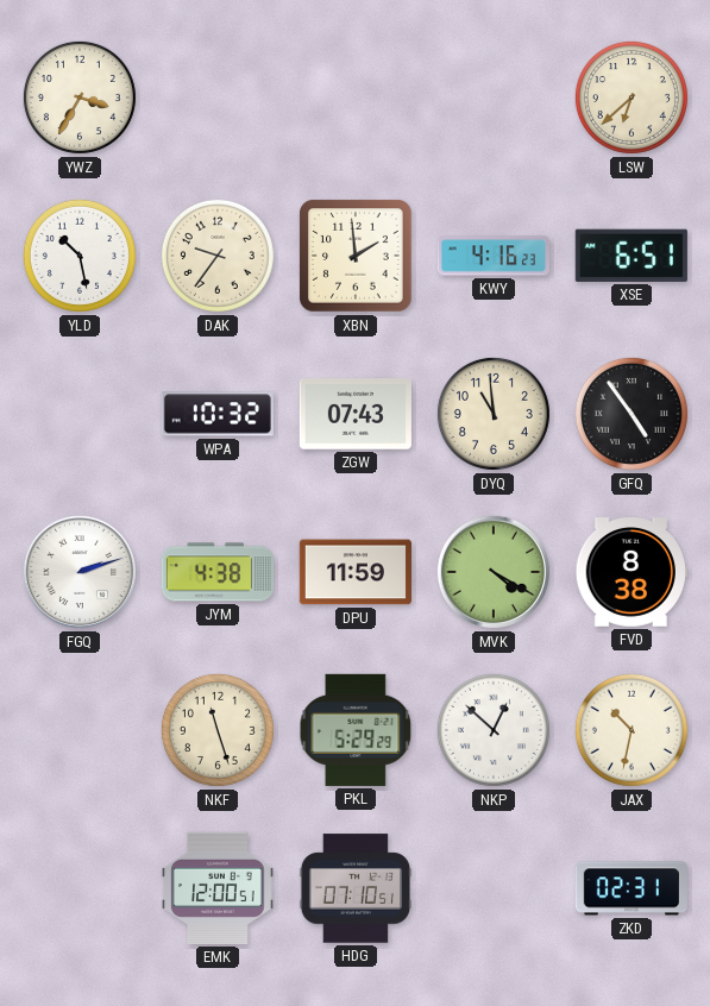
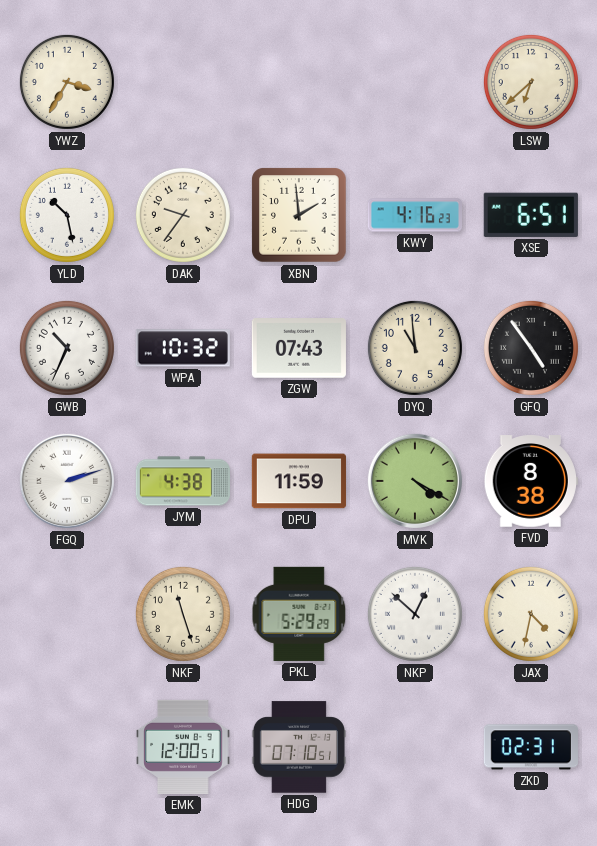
GWB: none -> 10:34
JAX: 10:32 -> 4:32
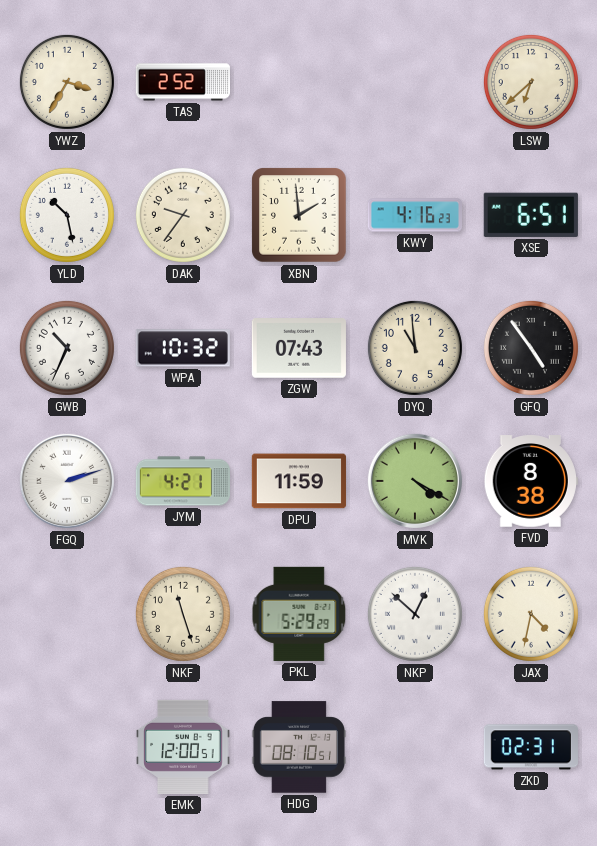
TAS: none -> 2:52
JYM: 4:38 -> 4:21
HDG: 07:10 -> 08:10
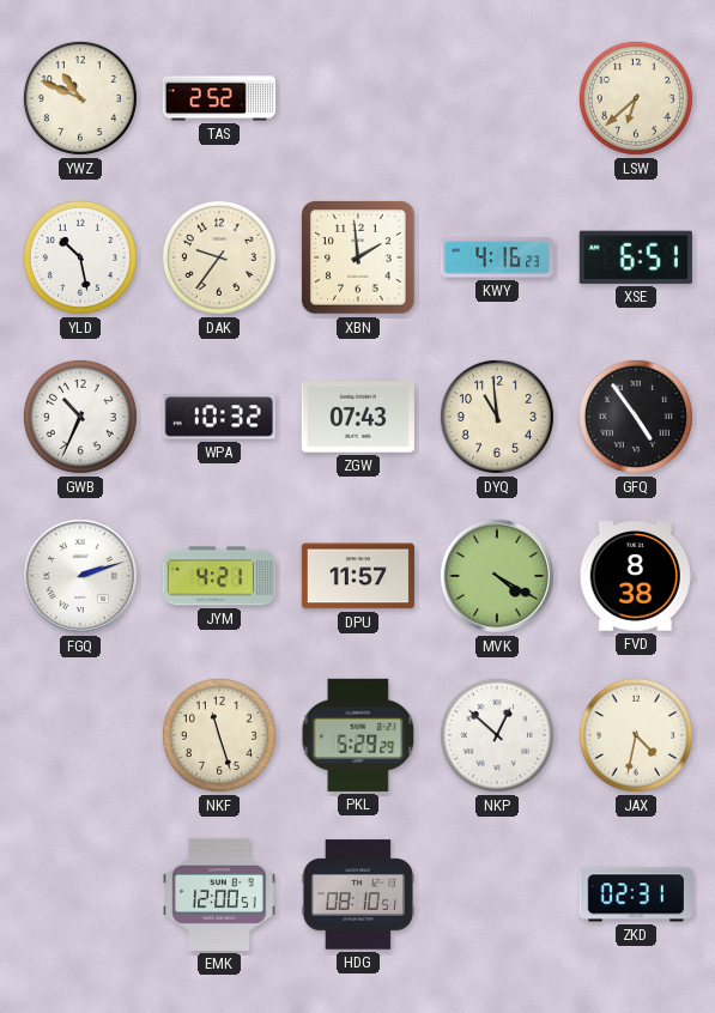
YWZ: 3:35 -> 10:49
DPU: 11:59 -> 11:57
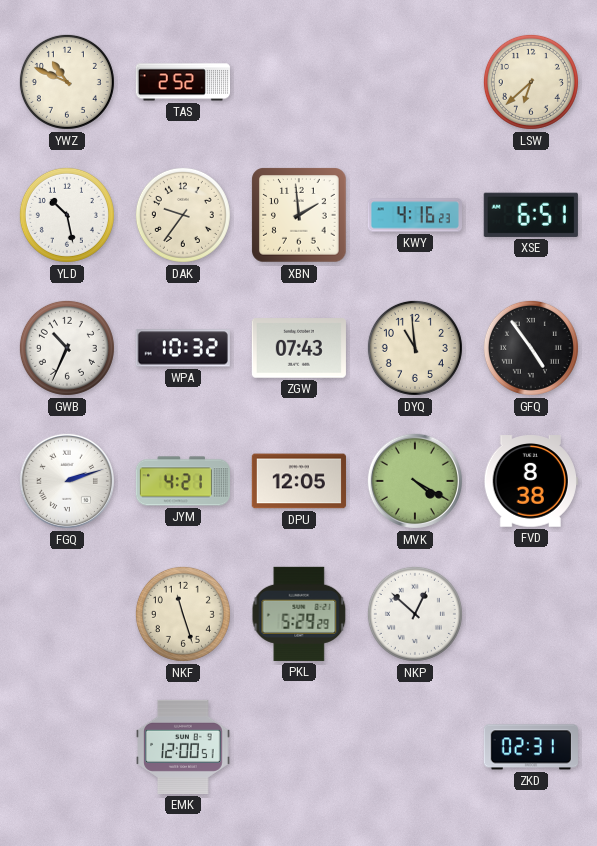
DPU: 11:57 -> 12:05
JAX: 4:32 -> none
HDG: 08:10 -> none
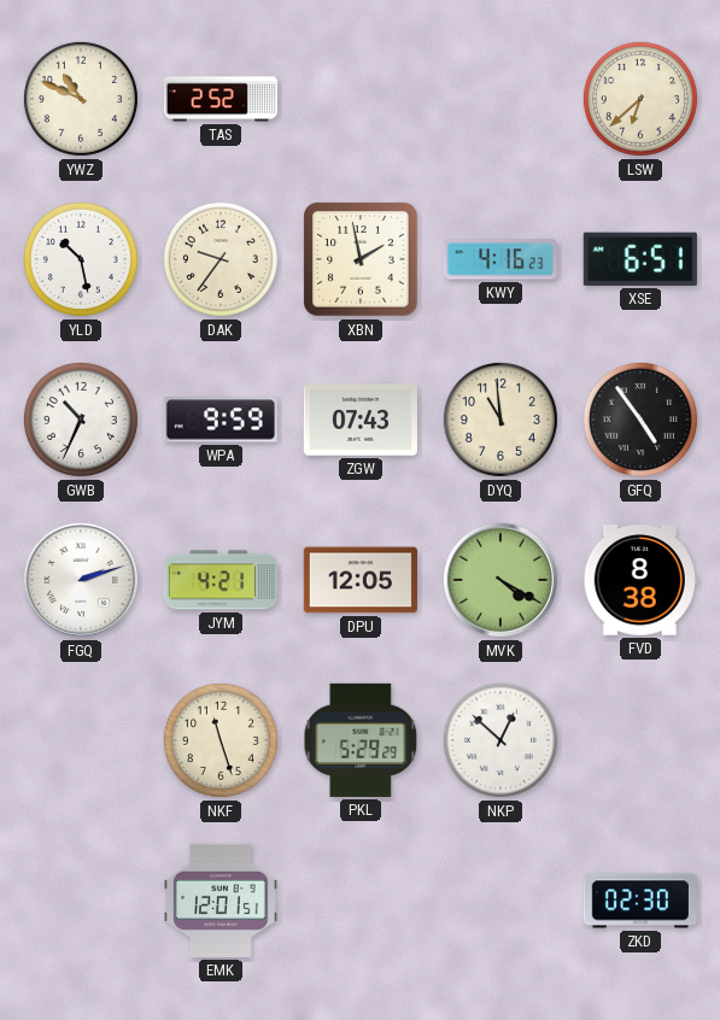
XBN: 1:59 -> 1:58
WPA: 10:32 -> 9:59
EMK: 12:00 -> 12:01
ZKD: 02:31 -> 02:30
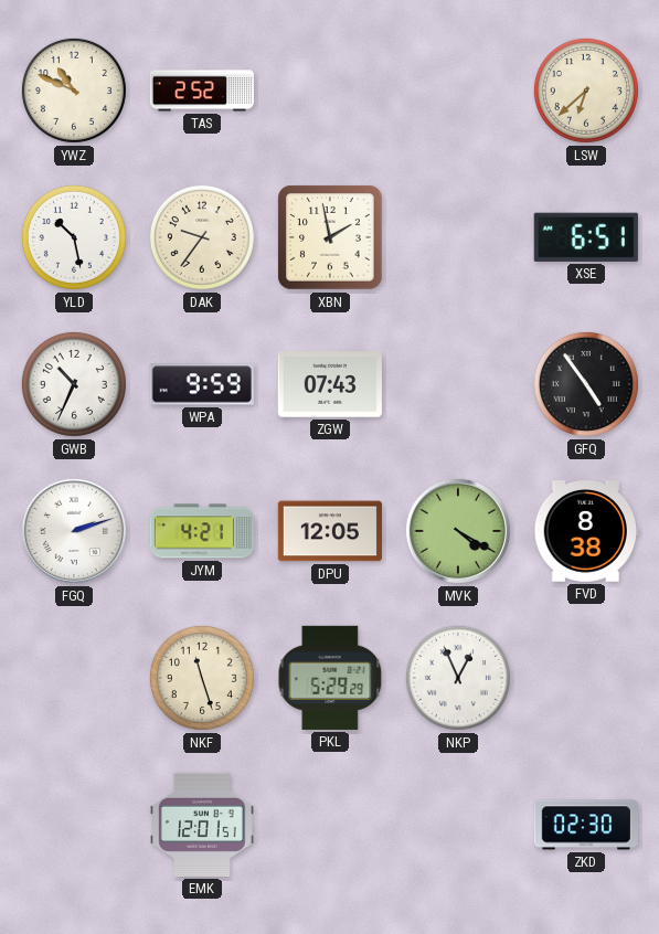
KWY: 4:16 -> none
DYQ: 10:59 -> none
NKP: 12:52 -> 12:56
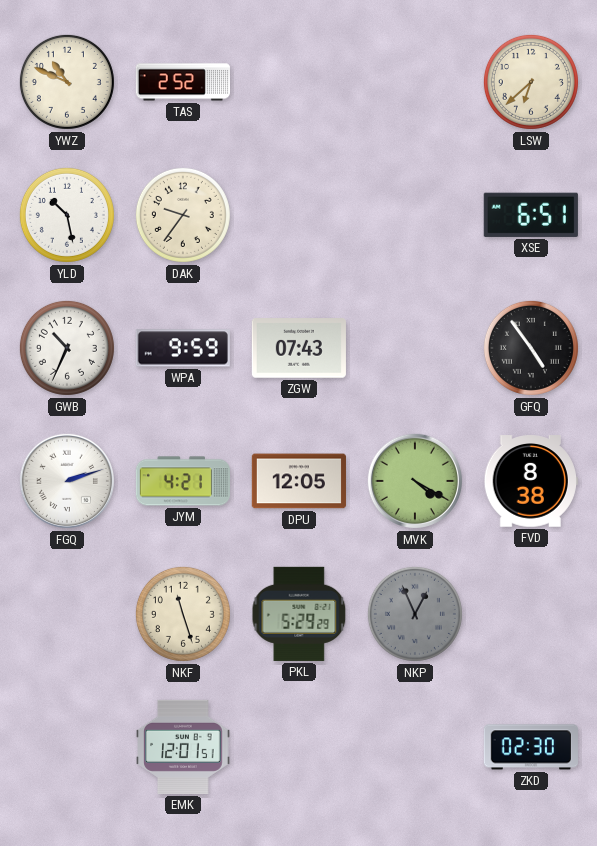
XBN: 1:58 -> none
NKP dial: white -> grey
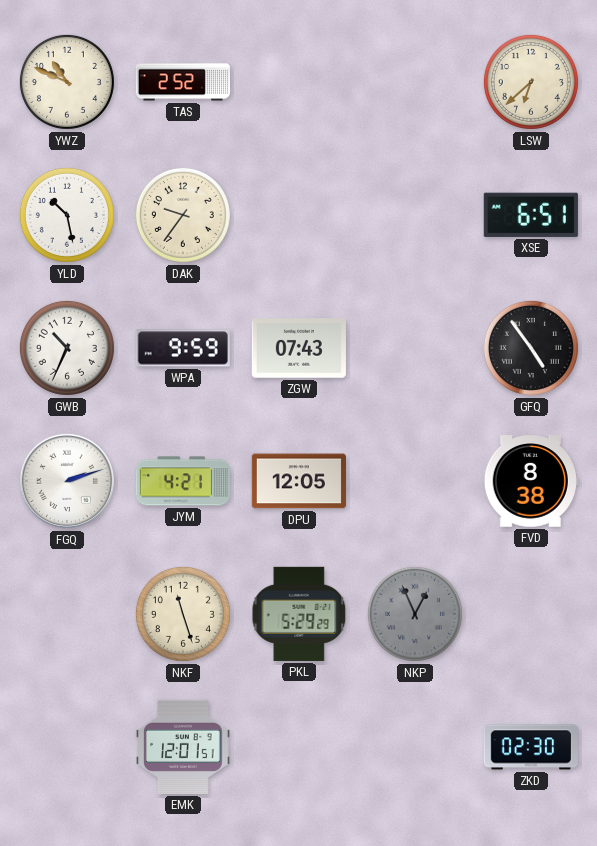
MVK: 4:20 -> none
